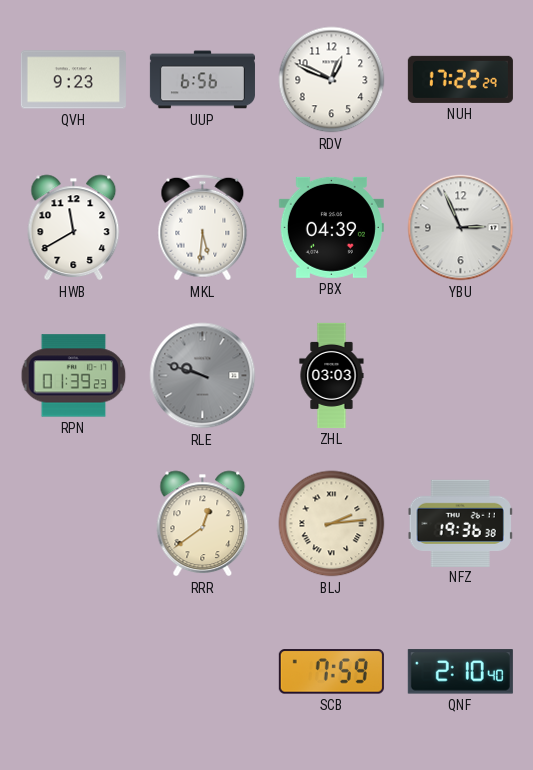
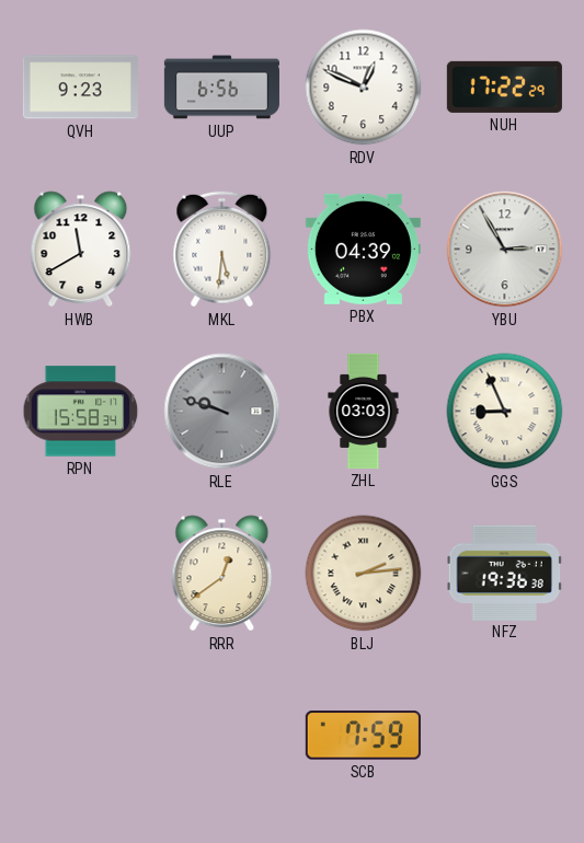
YBU: 2:56 -> 2:55
RPN: 01:39 -> 15:58
GGS: none -> 8:56
QNF: 2:10 -> none
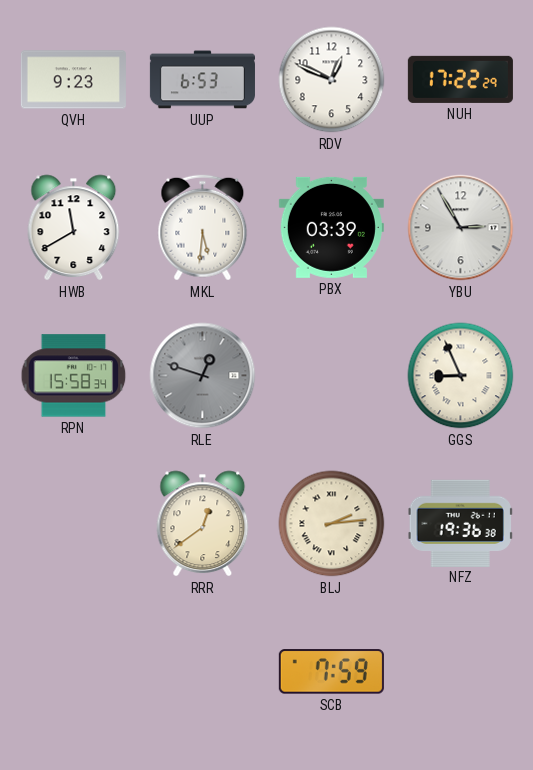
UUP: 6:56 -> 6:53
PBX: 04:39 -> 03:39
RLE: 9:48 -> 12:48
ZHL: 03:03 -> none
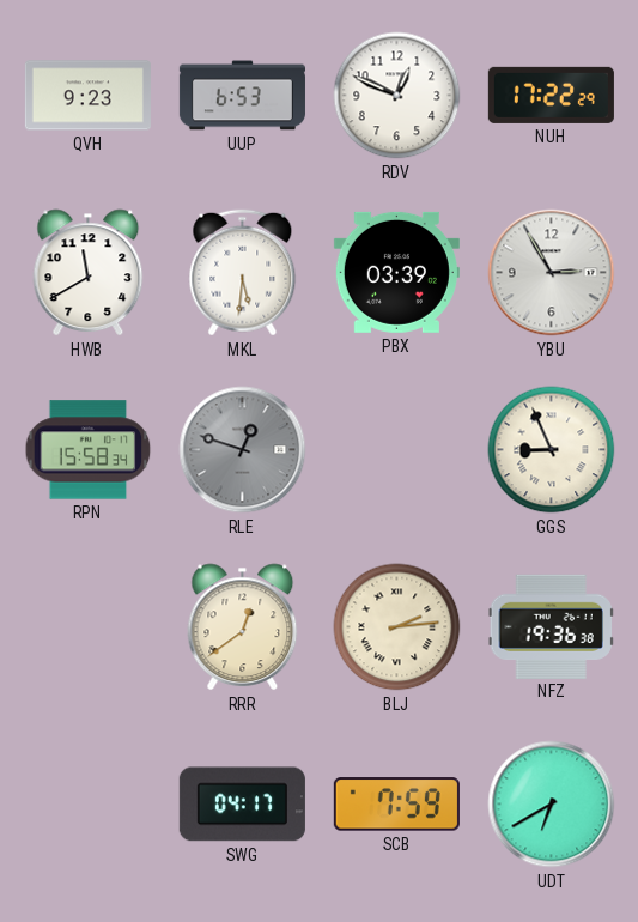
SWG: none -> 04:17
UDT: none -> 6:40
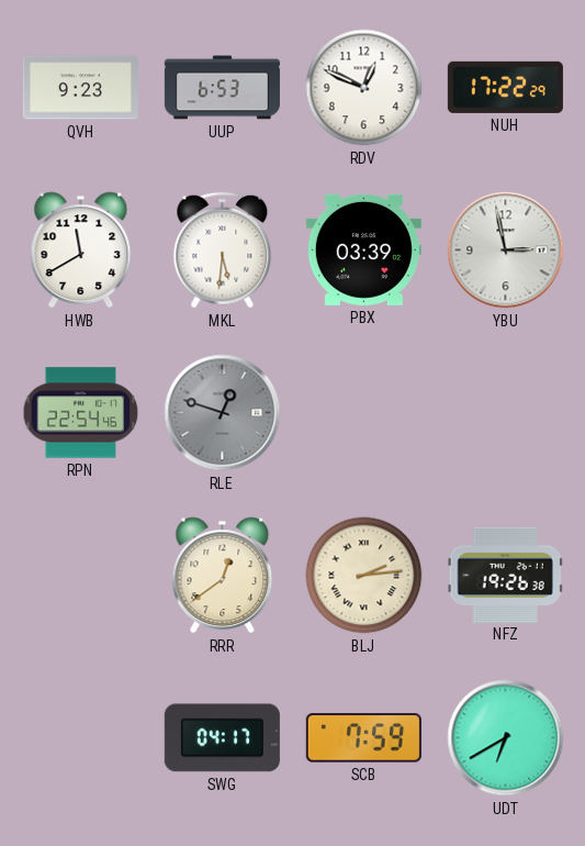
YBU: 2:55 -> 2:58
RPN: 15:58 -> 22:54
GGS: 8:56 -> none
NFZ: 19:36 -> 19:26
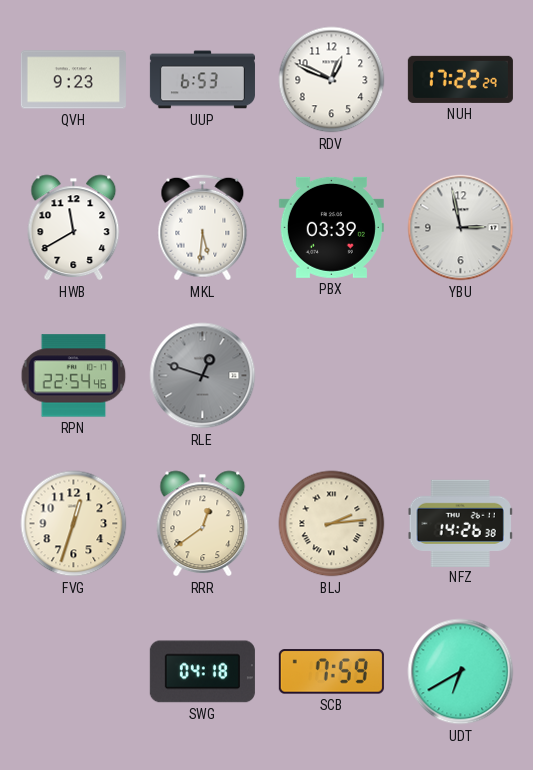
FVG: none -> 12:33
NFZ: 19:26 -> 14:26
SWG: 04:17 -> 04:18
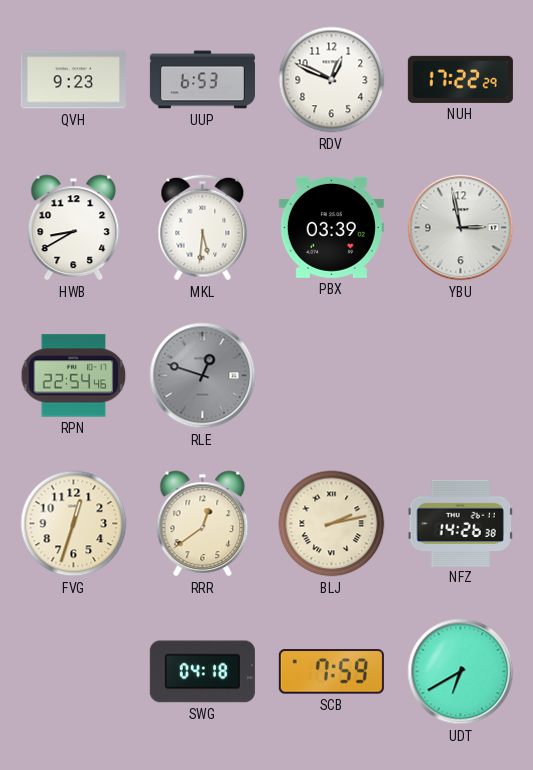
HWB: 11:40 -> 8:40
BLJ: 2:14 -> 2:13
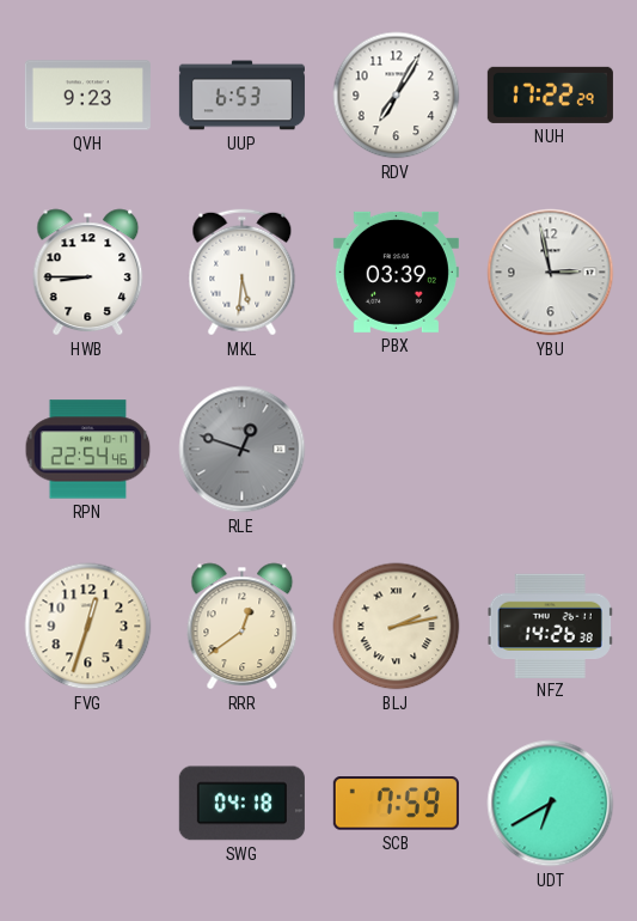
RDV: 12:49 -> 7:05
HWB: 8:40 -> 8:45
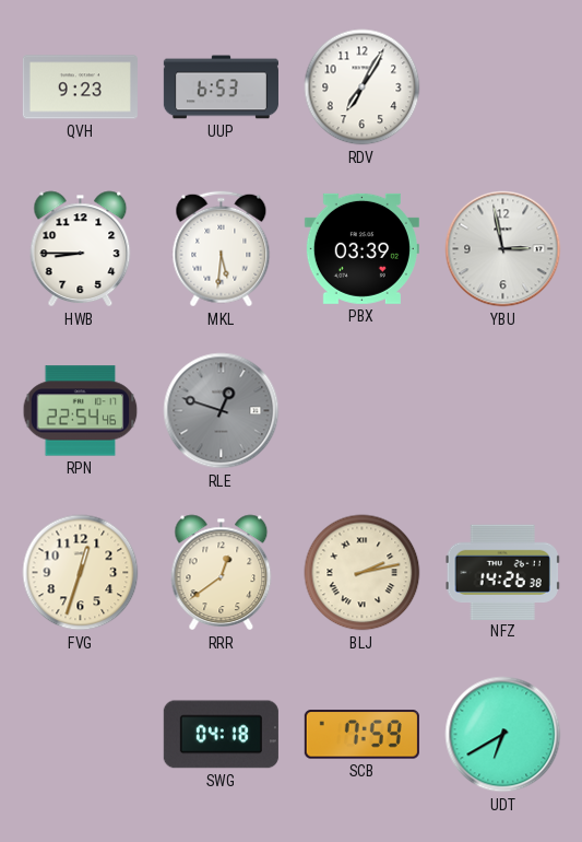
NUH: 17:22 -> none
